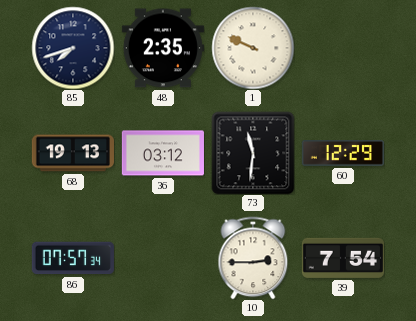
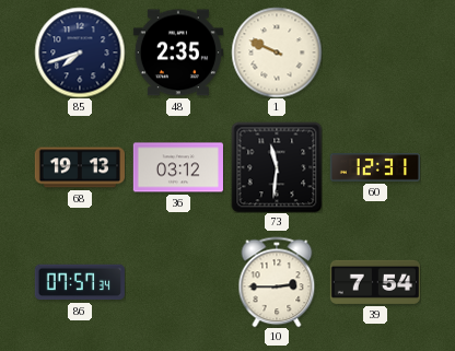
60: 12:29 -> 12:31
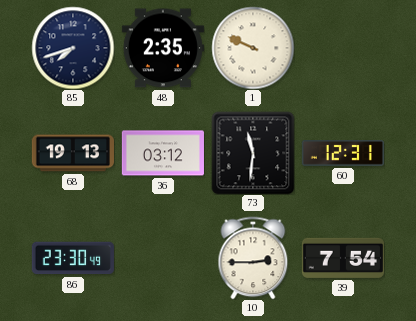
86: 07:57 -> 23:30
